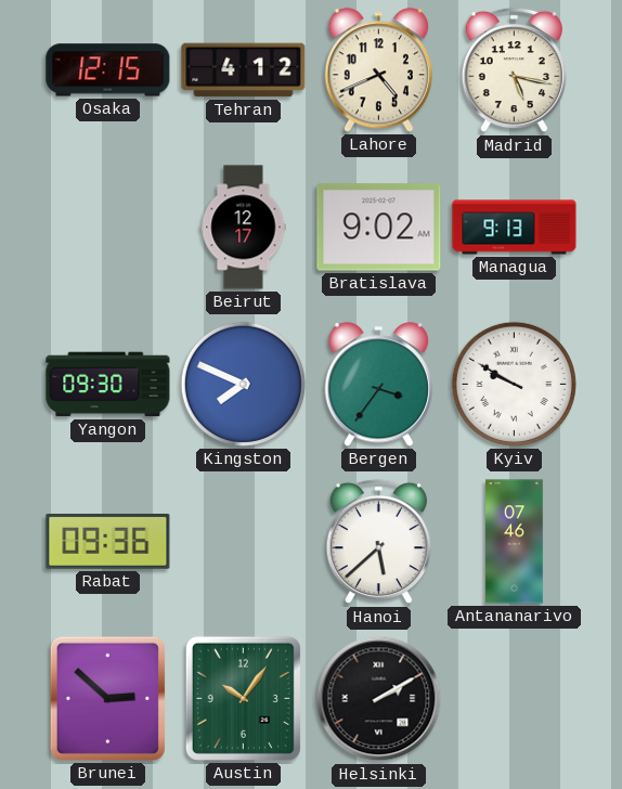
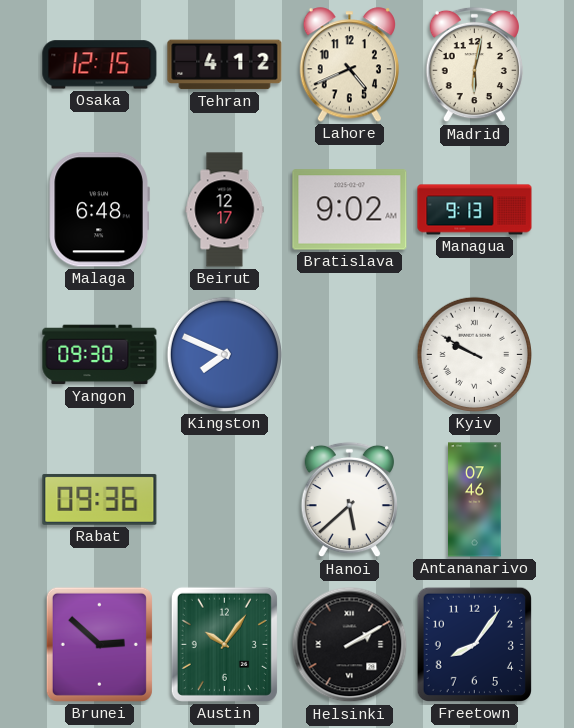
Madrid: 5:17 -> 6:02
Malaga: none -> 6:48
Bergen: 3:36 -> none
Freetown: none -> 8:06
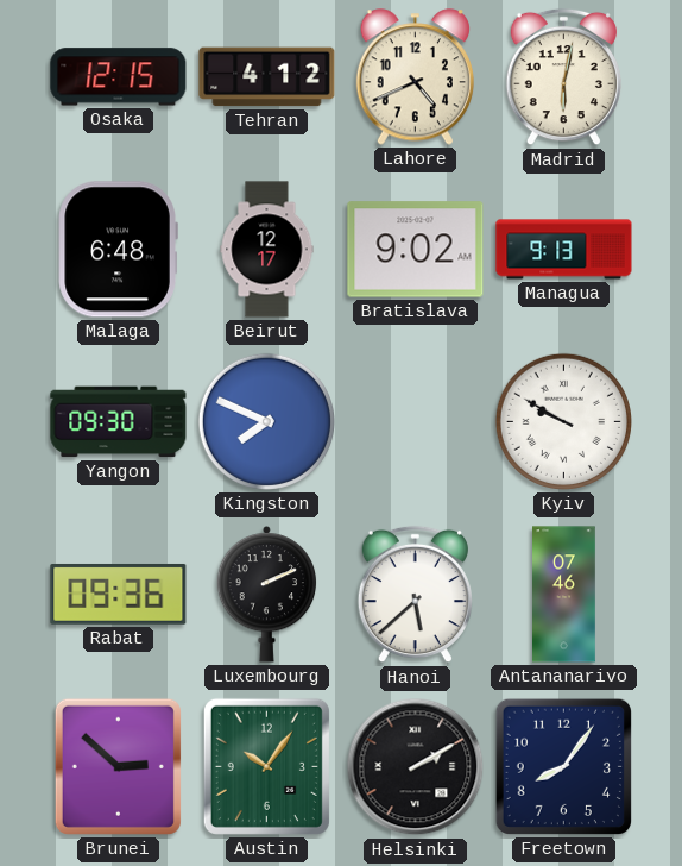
Luxembourg: none -> 2:11
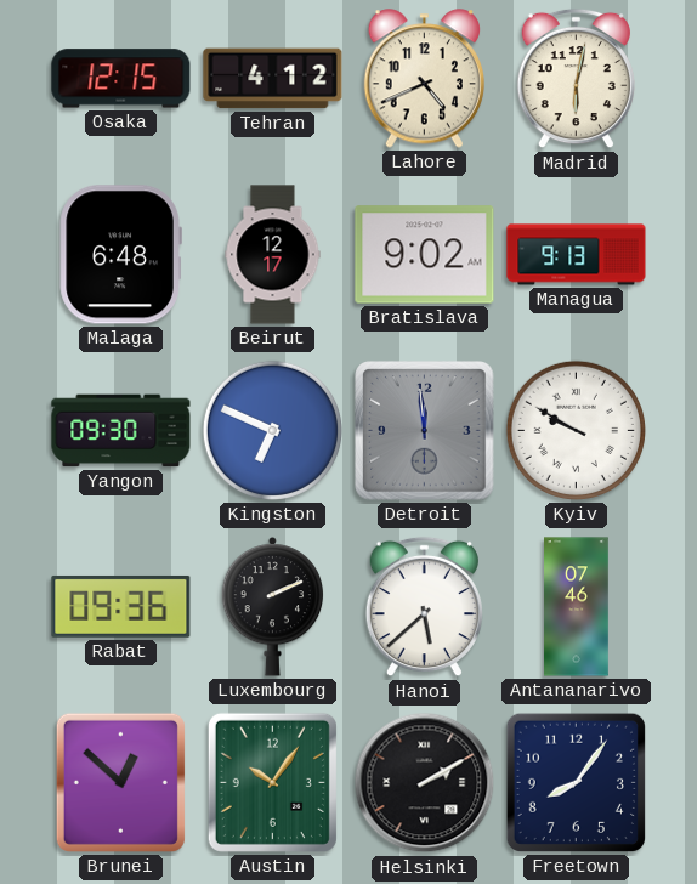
Kingston: 7:49 -> 6:49
Detroit: none -> 11:59
Brunei: 2:52 -> 12:52
